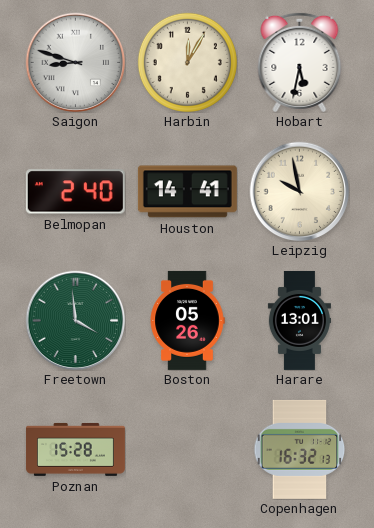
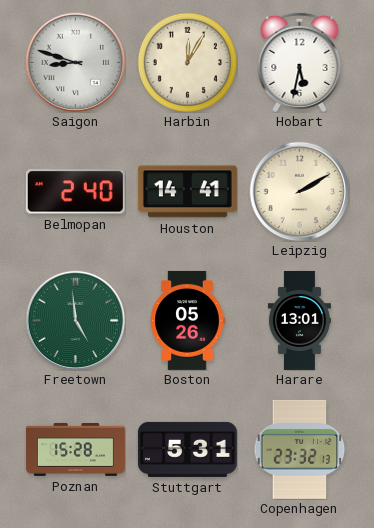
Leipzig: 9:58 -> 2:10
Freetown: 3:59 -> 4:59
Stuttgart: none -> 5:31
Copenhagen: 16:32 -> 23:32
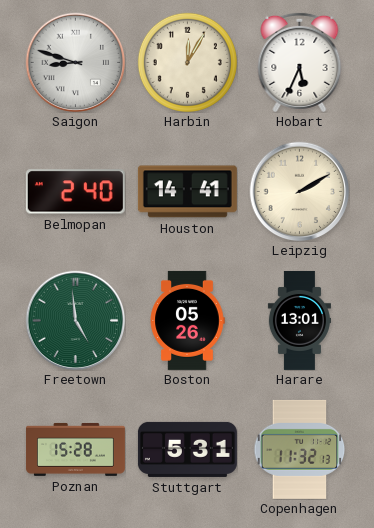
Hobart: 5:32 -> 5:34
Copenhagen: 23:32 -> 11:32
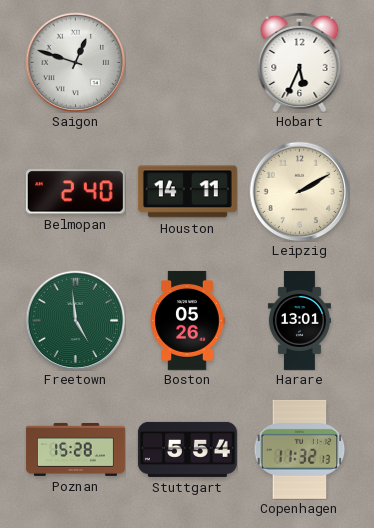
Saigon: 8:48 -> 12:48
Harbin: 12:05 -> none
Houston: 14:41 -> 14:11
Stuttgart: 5:31 -> 5:54
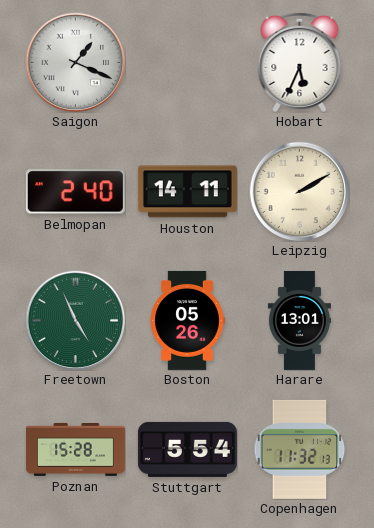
Saigon: 12:48 -> 1:19
Freetown: 4:59 -> 4:56
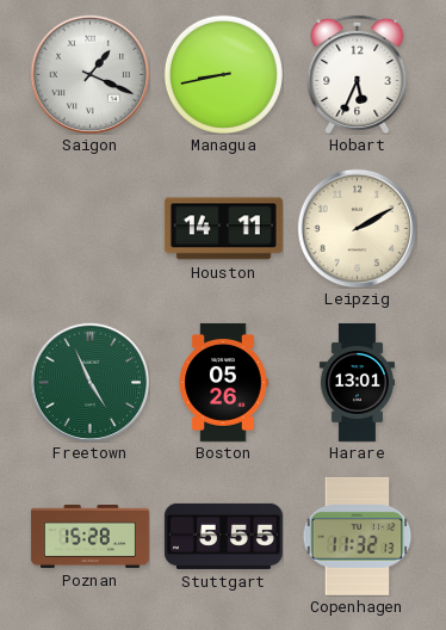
Managua: none -> 8:43
Belmopan: 2:40 -> none
Stuttgart: 5:54 -> 5:55
